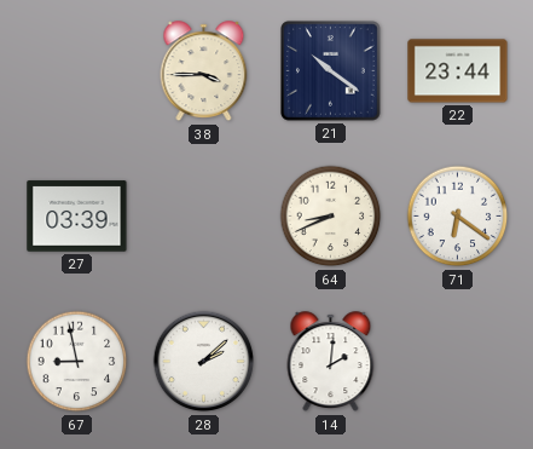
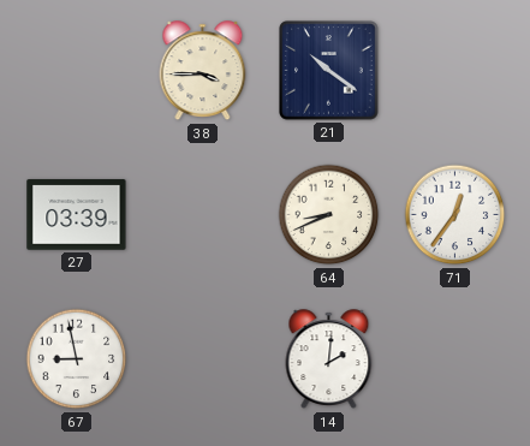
22: 23:44 -> none
71: 6:21 -> 12:36
28: 2:08 -> none
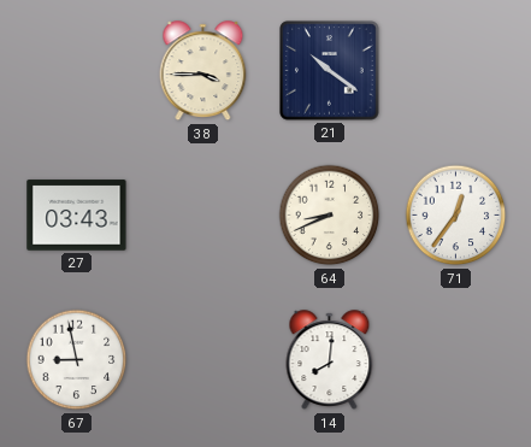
27: 03:39 -> 03:43
14: 2:01 -> 8:01
